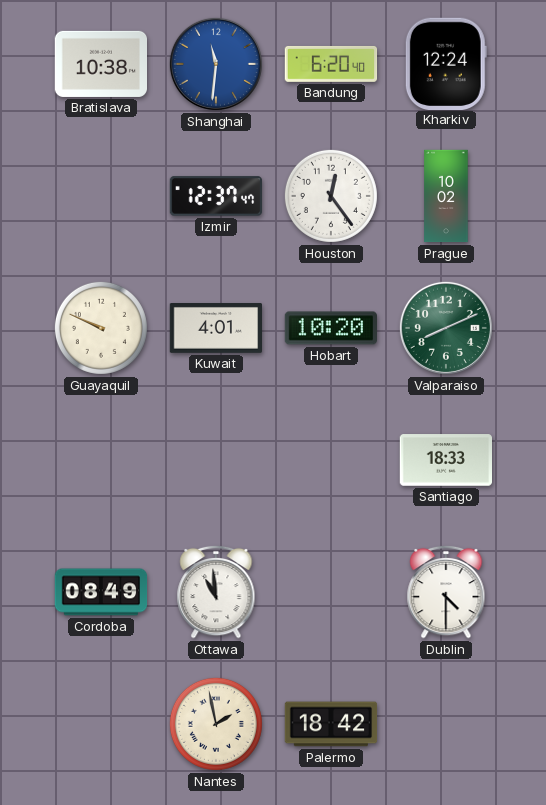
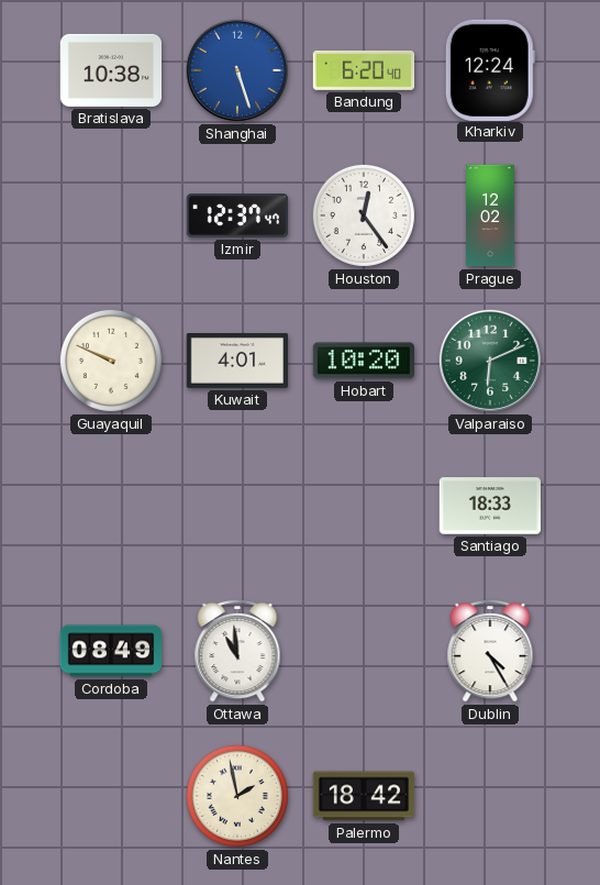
Shanghai: 11:31 -> 5:27
Prague: 10:02 -> 12:02
Valparaiso: 8:11 -> 6:11
Dublin: 4:30 -> 4:25
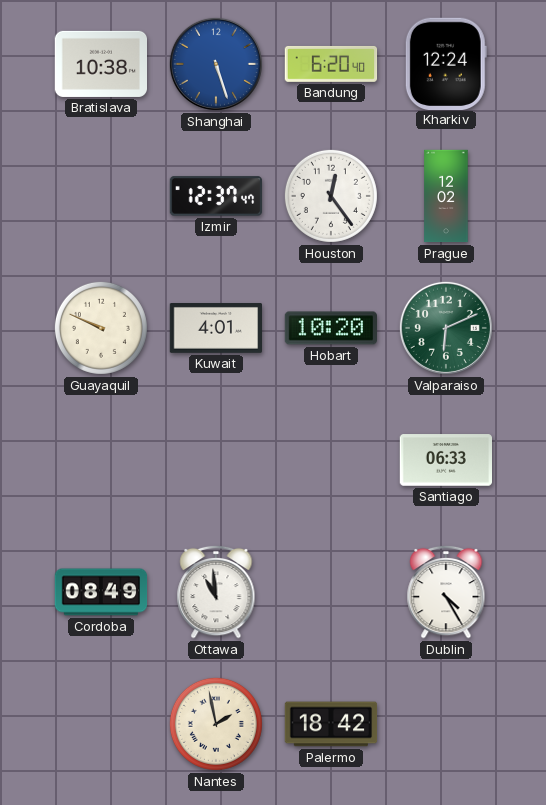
Santiago: 18:33 -> 06:33
